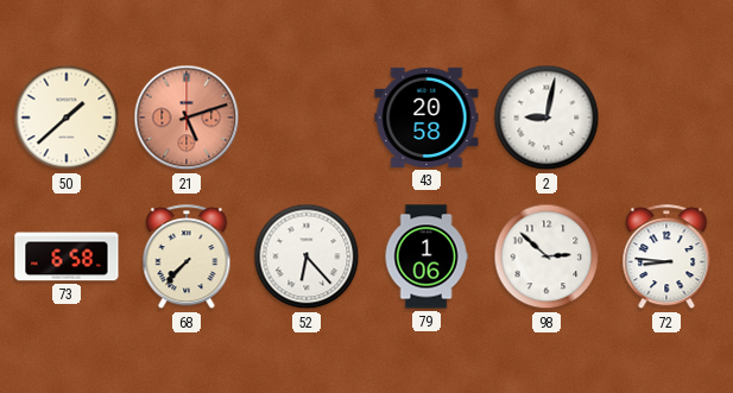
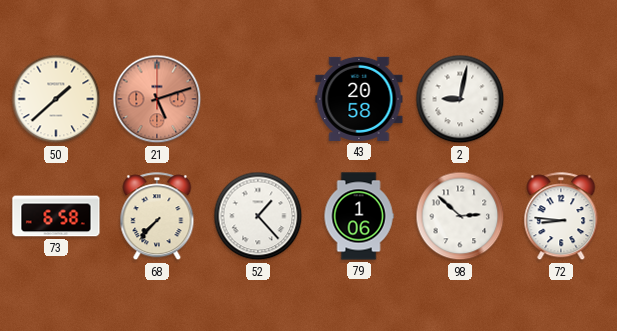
52: 6:23 -> 1:23
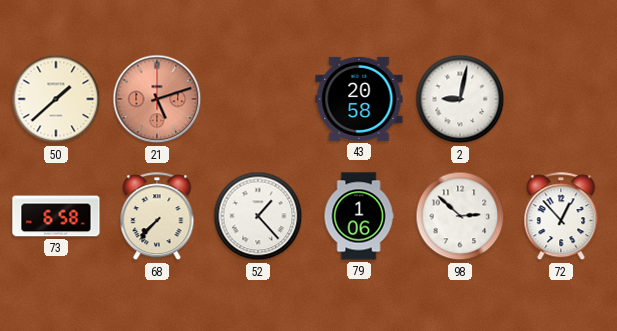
72: 8:46 -> 12:53
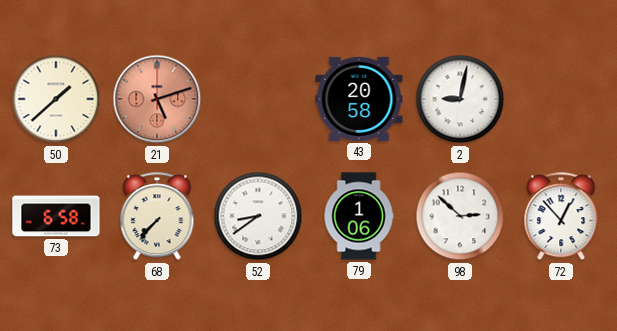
52: 1:23 -> 8:39
